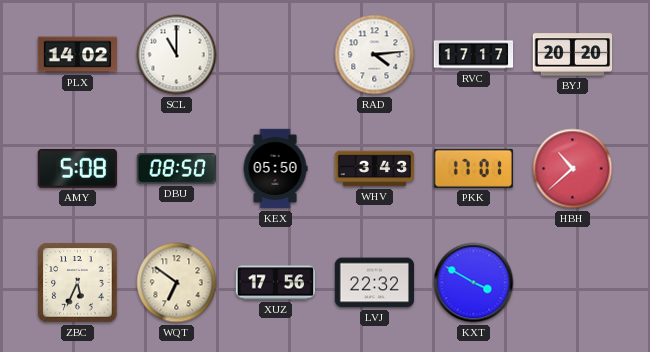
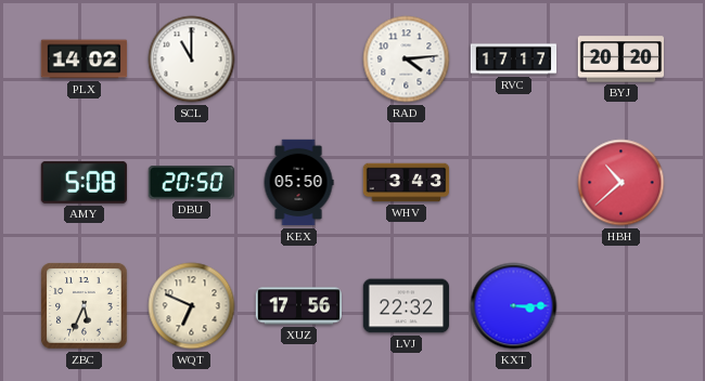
DBU: 08:50 -> 20:50
PKK: 17:01 -> none
WQT: 6:51 -> 6:49
KXT: 3:50 -> 3:15
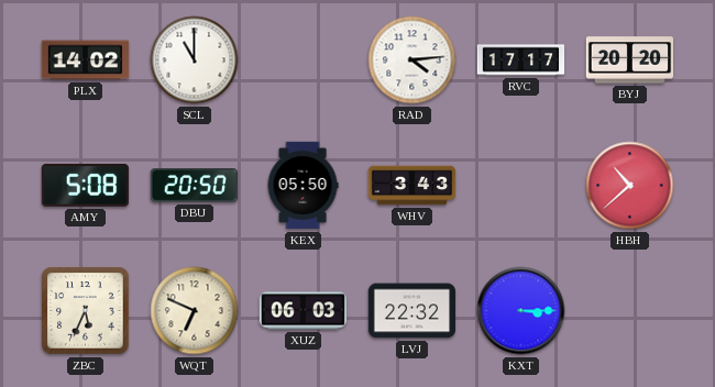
XUZ: 17:56 -> 06:03
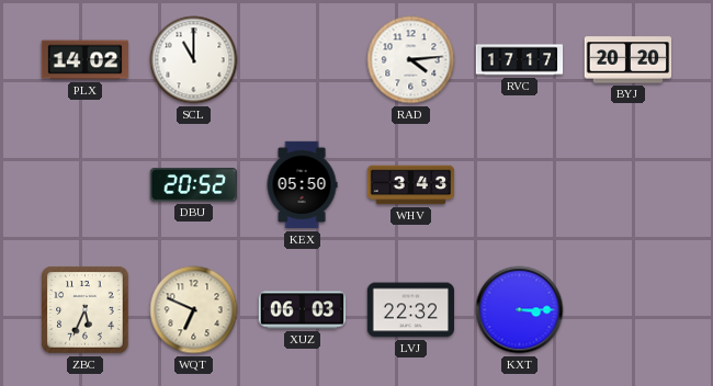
AMY: 5:08 -> none
DBU: 20:50 -> 20:52
HBH: 10:38 -> none
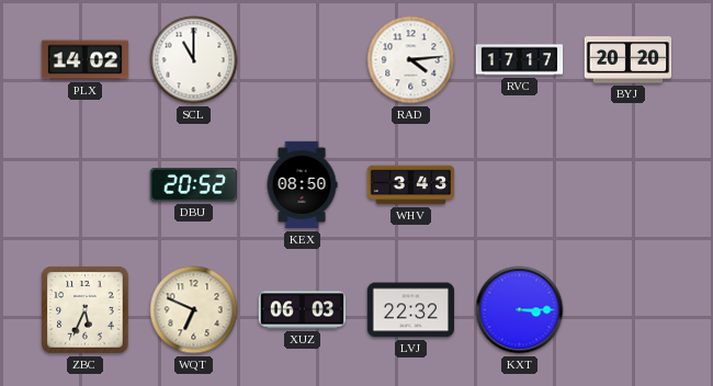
KEX: 05:50 -> 08:50
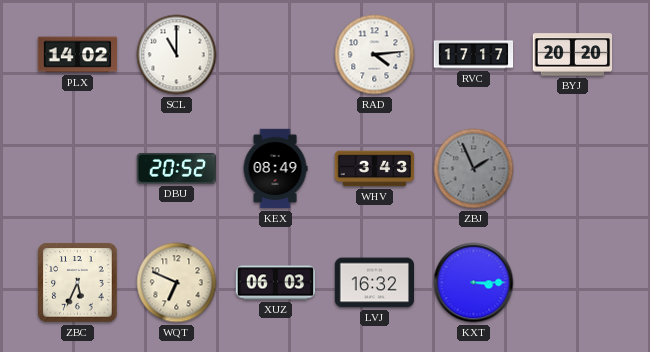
KEX: 08:50 -> 08:49
ZBJ: none -> 1:56
LVJ: 22:32 -> 16:32
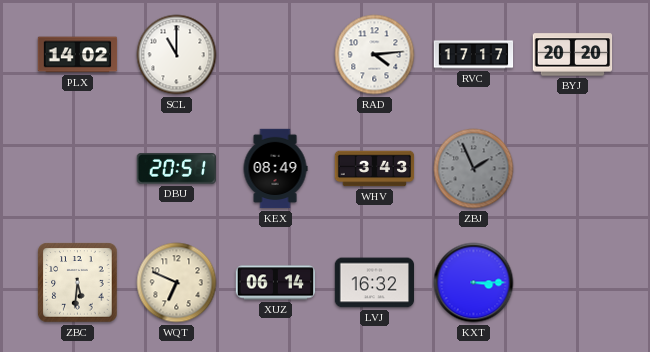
DBU: 20:52 -> 20:51
ZBC: 5:34 -> 5:31
XUZ: 06:03 -> 06:14
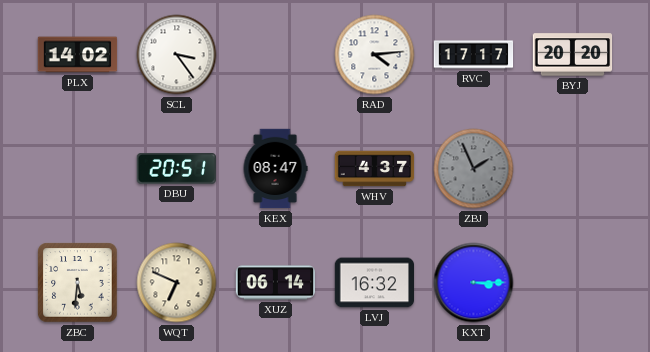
SCL: 11:00 -> 3:24
KEX: 08:49 -> 08:47
WHV: 3:43 -> 4:37
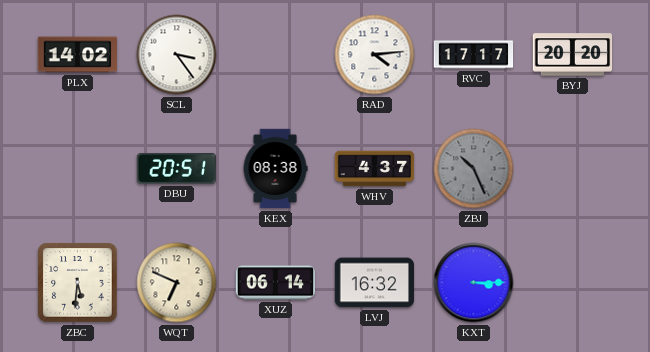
KEX: 08:47 -> 08:38
ZBJ: 1:56 -> 10:26
